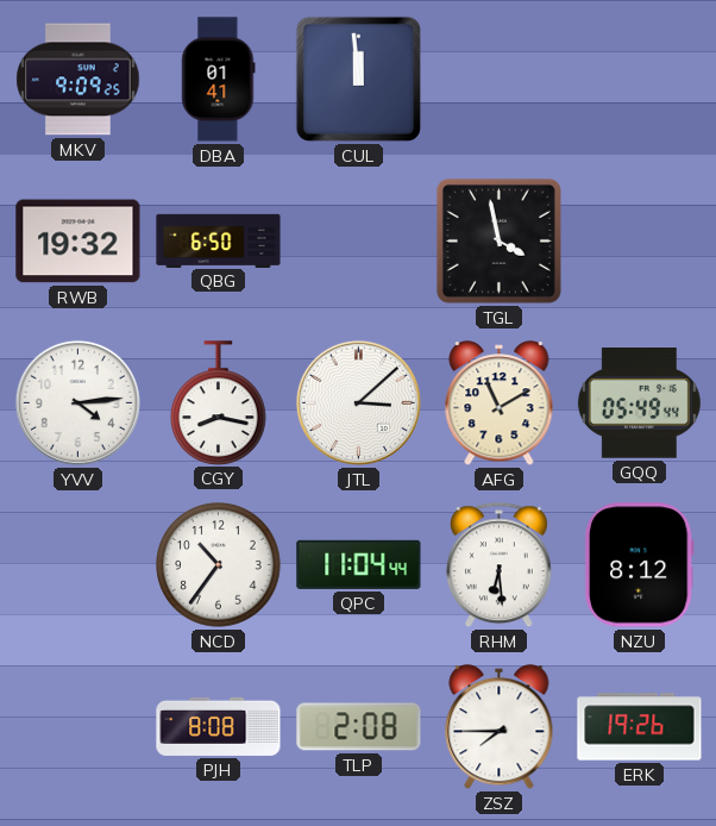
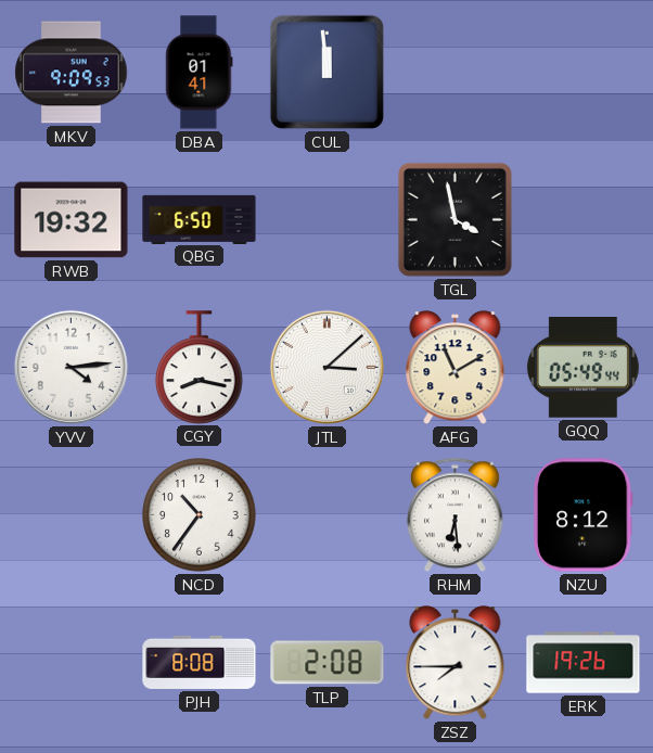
MKV: 9:09:25 -> 9:09:53
QPC: 11:04 -> none
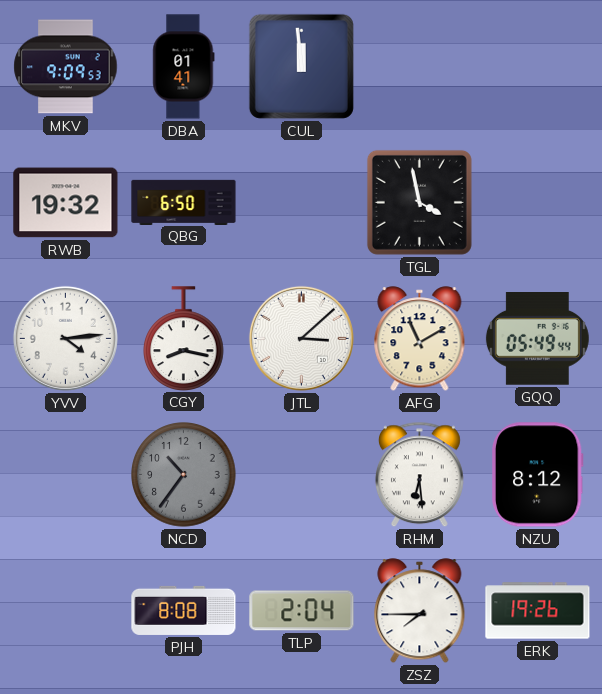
NCD dial: white -> grey
TLP: 2:08 -> 2:04
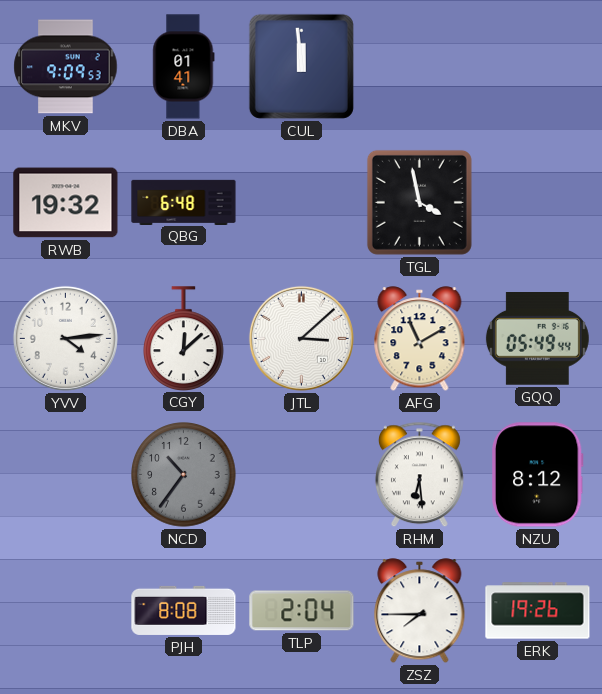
QBG: 6:50 -> 6:48
CGY: 8:17 -> 12:08
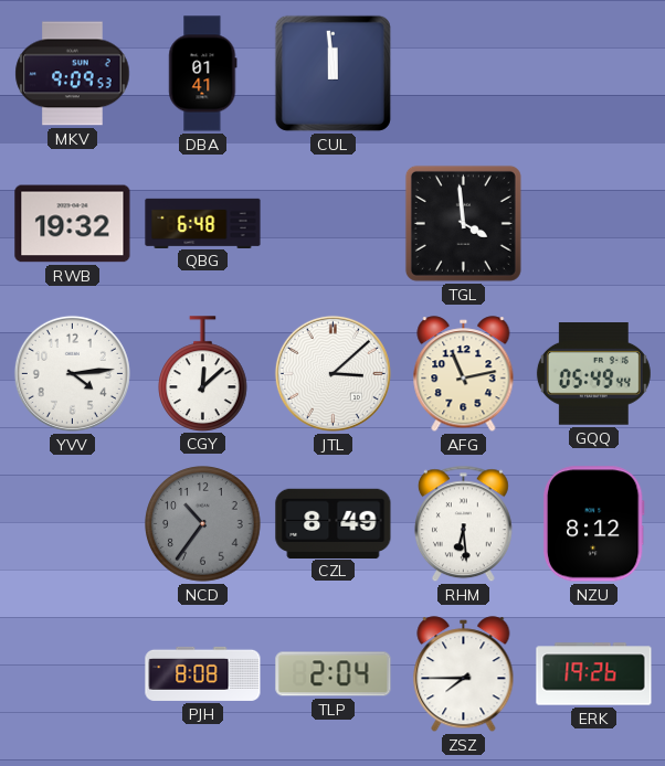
TGL: 3:58 -> 3:59
AFG: 11:10 -> 11:13
CZL: none -> 8:49
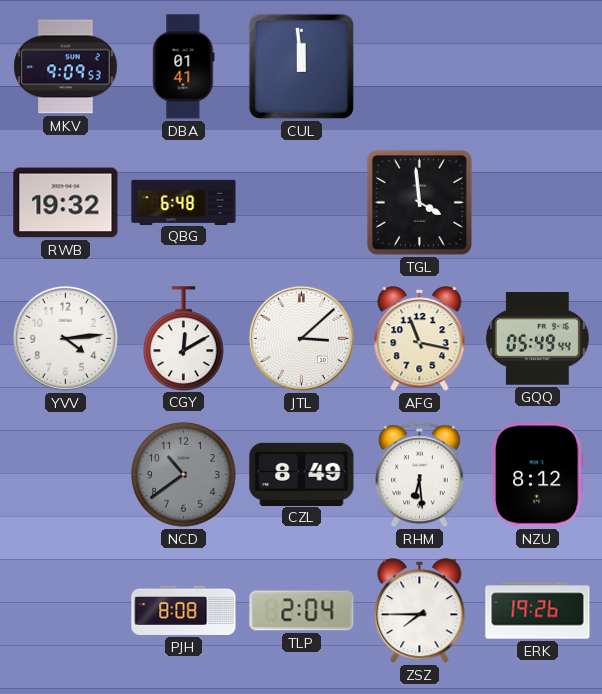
CGY: 12:08 -> 12:10
AFG: 11:13 -> 11:17
NCD: 10:36 -> 10:39
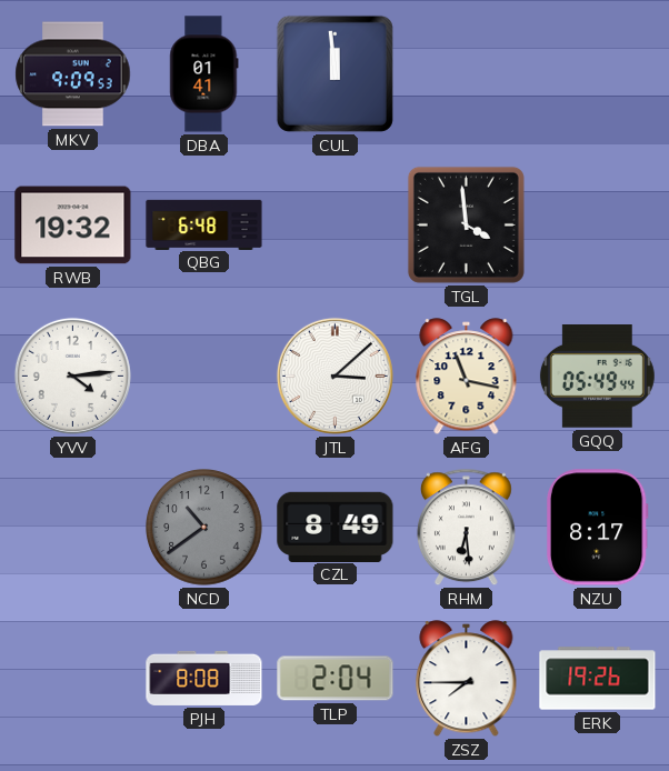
CGY: 12:10 -> none
NZU: 8:12 -> 8:17
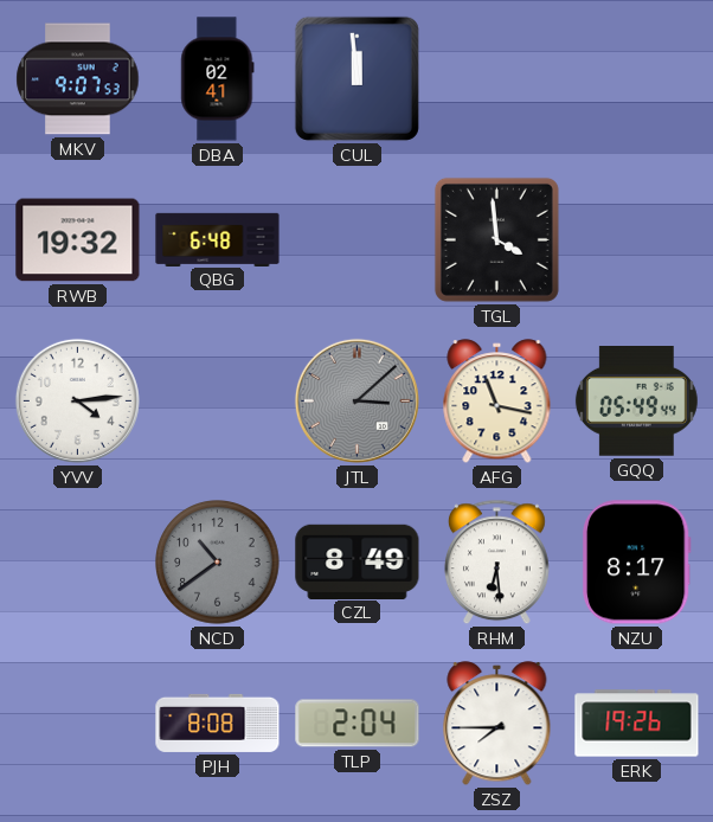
MKV: 9:09 -> 9:07
DBA: 01:41 -> 02:41
JTL dial: white -> grey
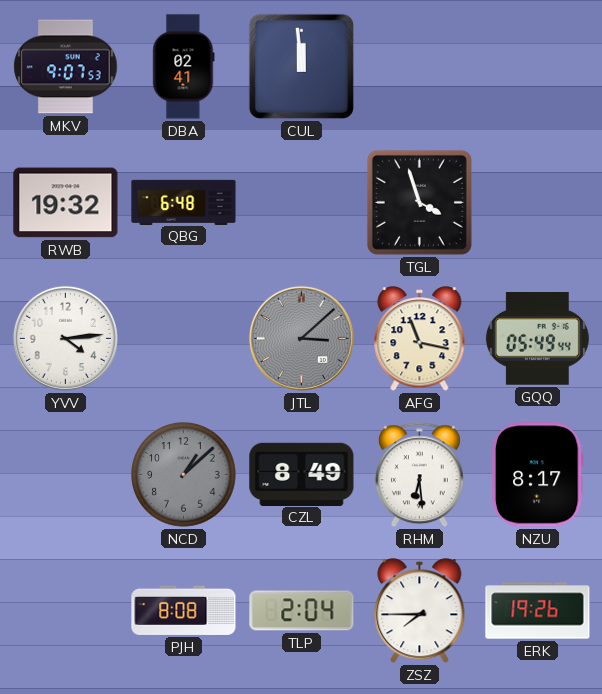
TGL: 3:59 -> 3:57
NCD: 10:39 -> 1:08
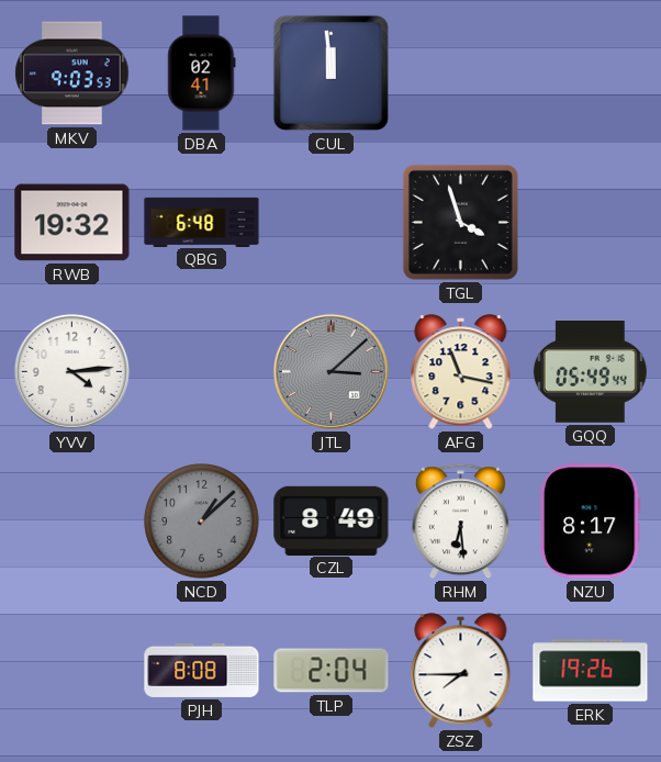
MKV: 9:07 -> 9:03
